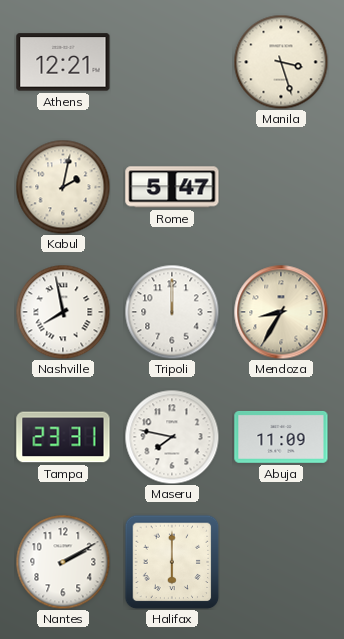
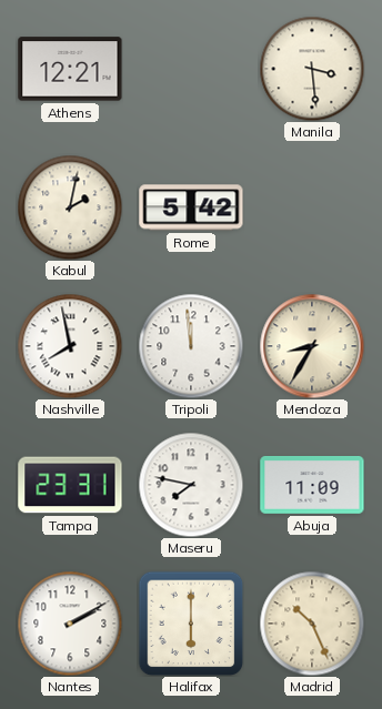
Manila: 3:27 -> 3:29
Rome: 5:47 -> 5:42
Tripoli: 12:00 -> 11:59
Madrid: none -> 10:26
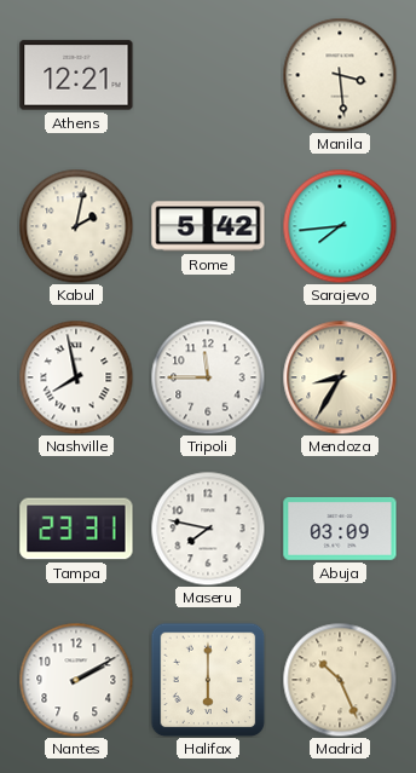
Sarajevo: none -> 7:44
Tripoli: 11:59 -> 11:45
Abuja: 11:09 -> 03:09
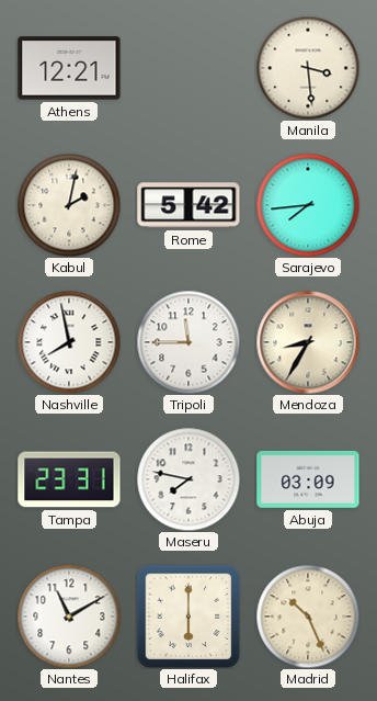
Nantes: 2:10 -> 11:10
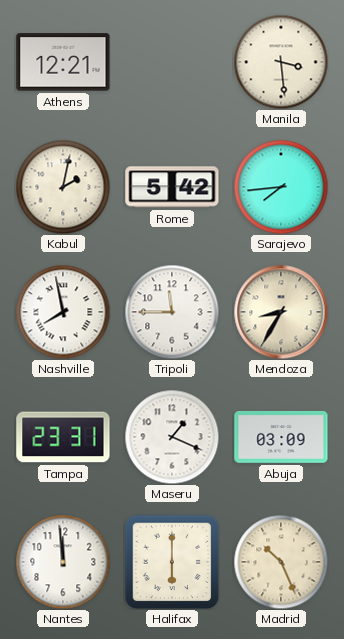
Maseru: 7:47 -> 1:19
Nantes: 11:10 -> 11:59
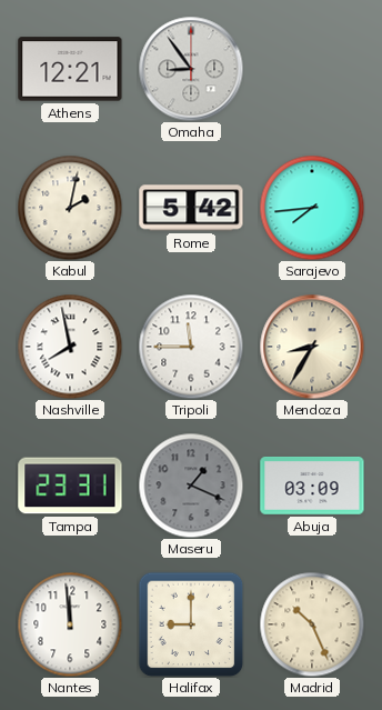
Omaha: none -> 8:54
Manila: 3:29 -> none
Maseru dial: white -> grey
Halifax: 6:00 -> 9:00
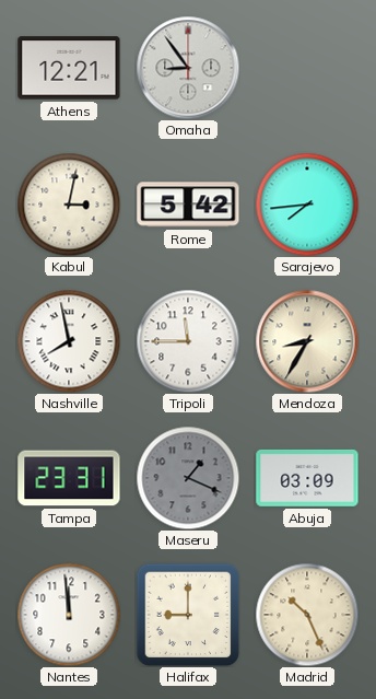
Kabul: 2:02 -> 3:02
